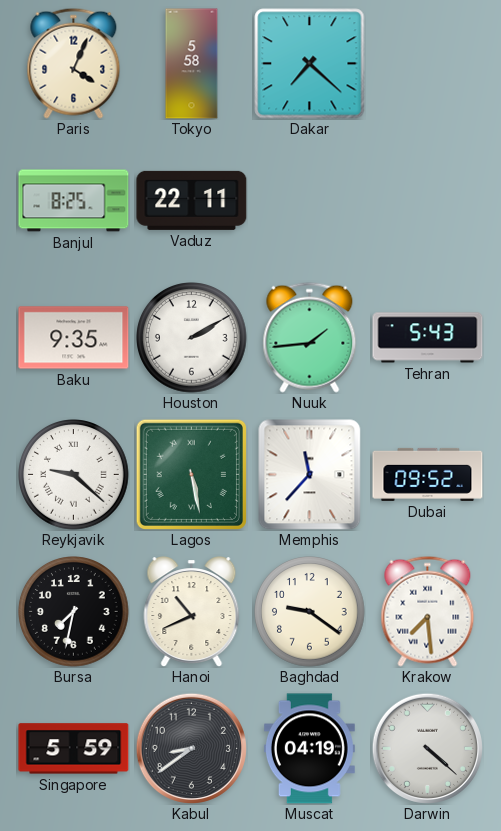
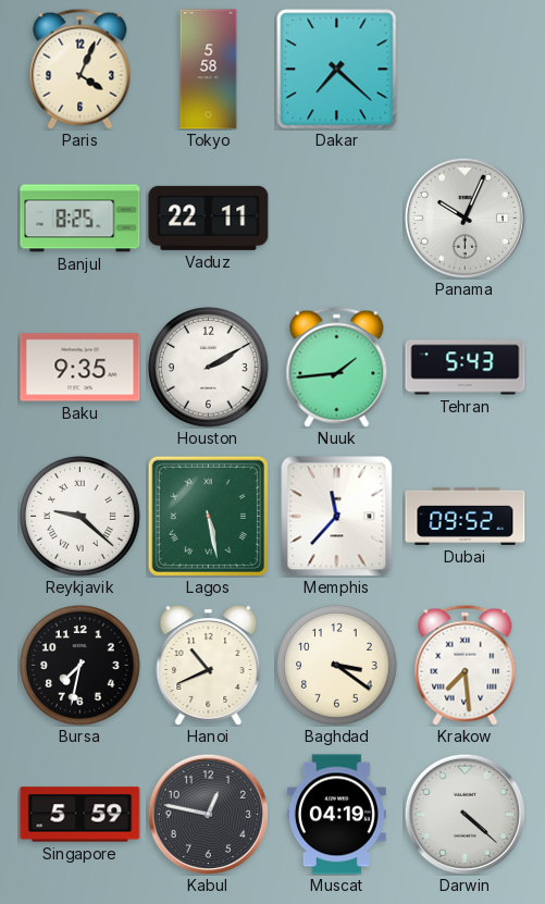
Panama: none -> 10:04
Baghdad: 9:21 -> 3:21
Kabul: 8:39 -> 12:47
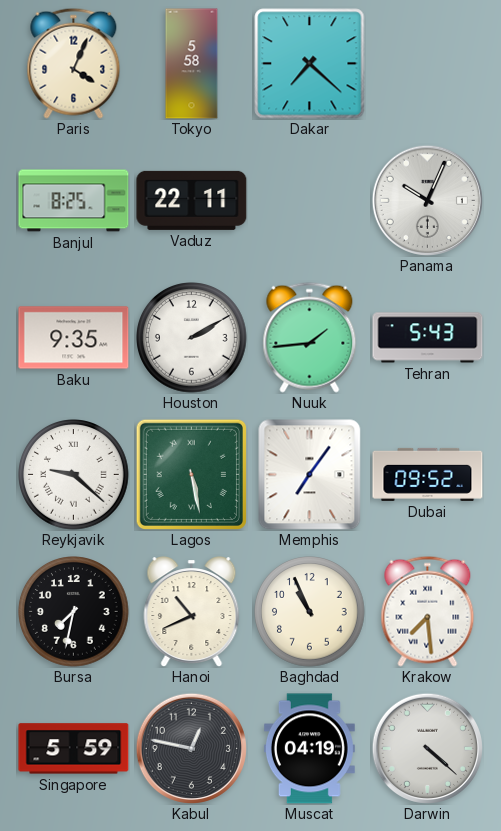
Memphis: 11:37 -> 7:06
Baghdad: 3:21 -> 10:56
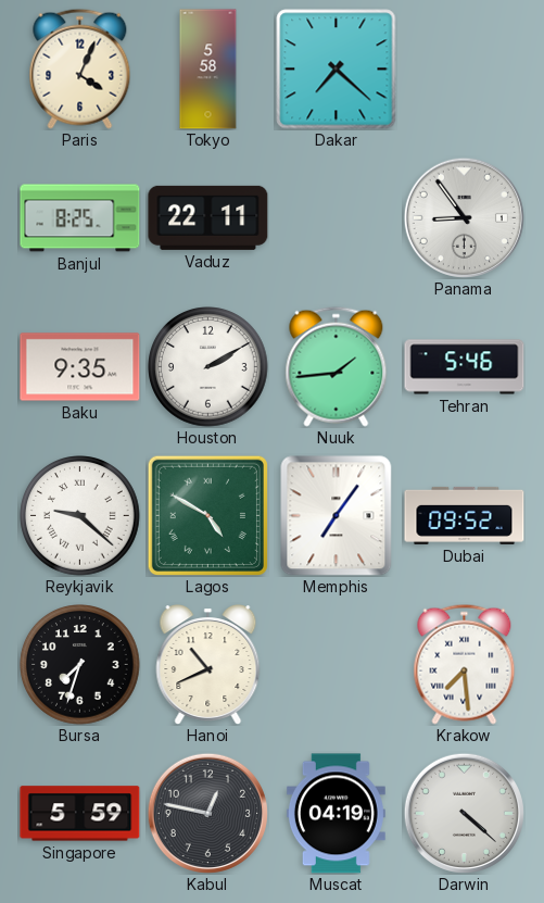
Panama: 10:04 -> 8:54
Tehran: 5:43 -> 5:46
Lagos: 5:28 -> 4:50
Bursa: 7:32 -> 7:33
Baghdad: 10:56 -> none
